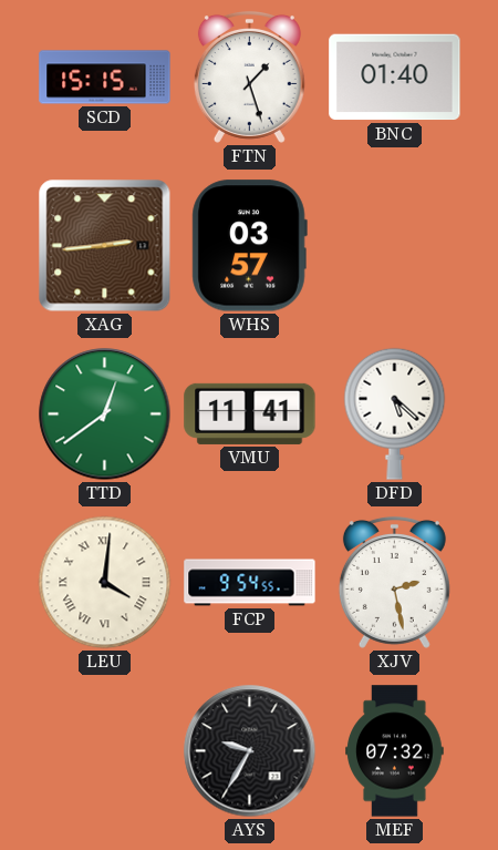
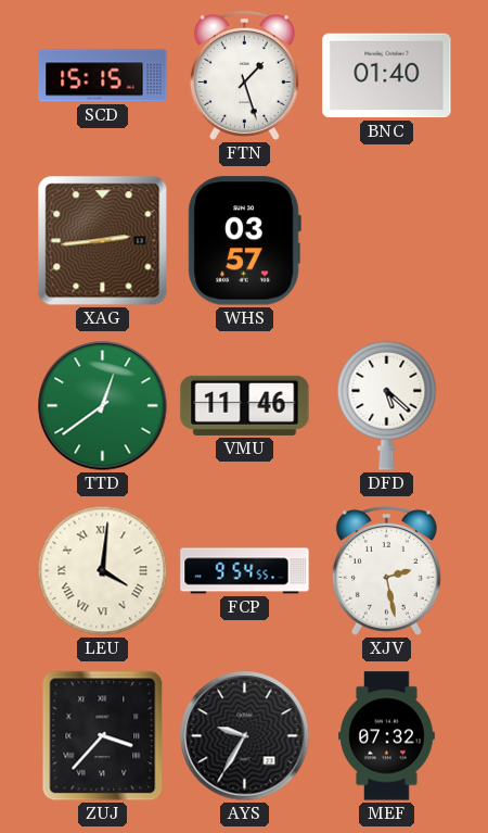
VMU: 11:41 -> 11:46
ZUJ: none -> 3:37
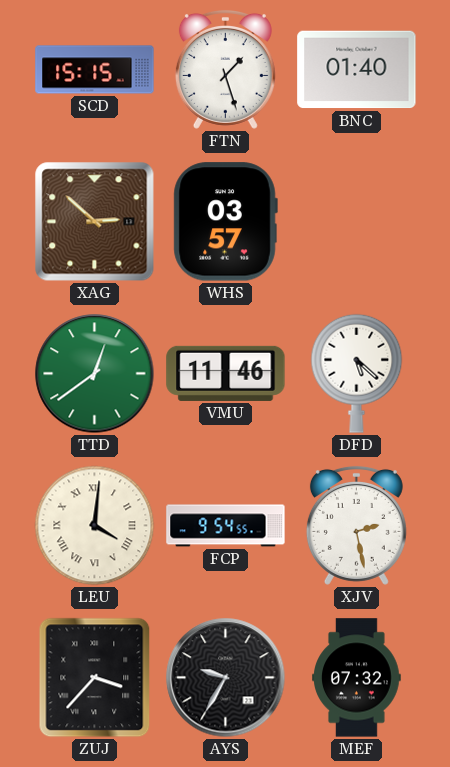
XAG: 2:44 -> 2:52
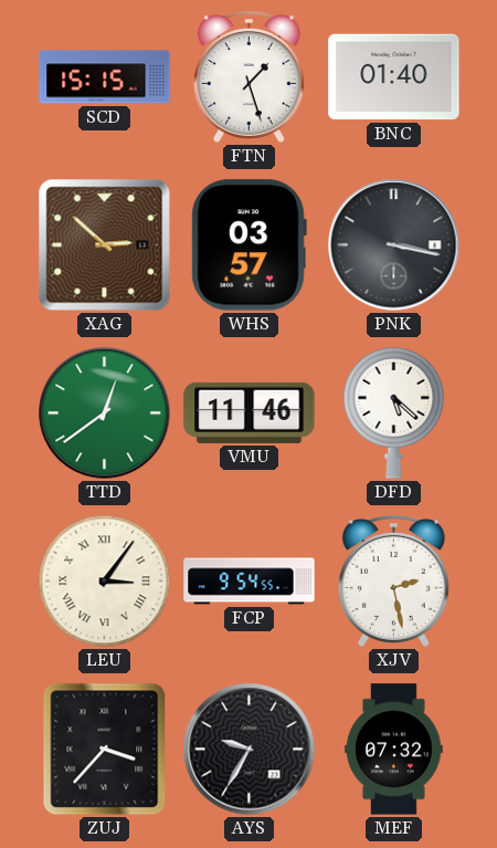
PNK: none -> 3:17
LEU: 4:01 -> 3:06
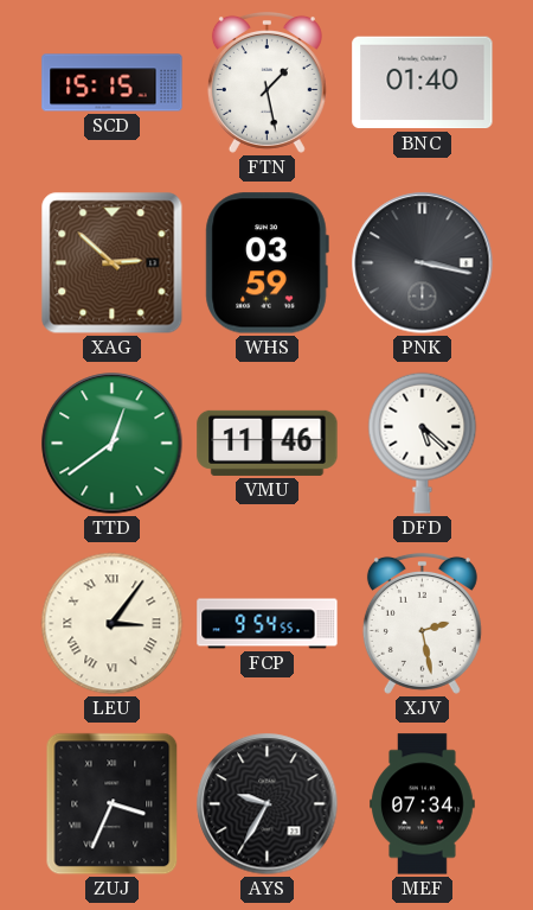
FTN: 1:27 -> 1:28
WHS: 03:57 -> 03:59
ZUJ: 3:37 -> 3:34
MEF: 07:32 -> 07:34
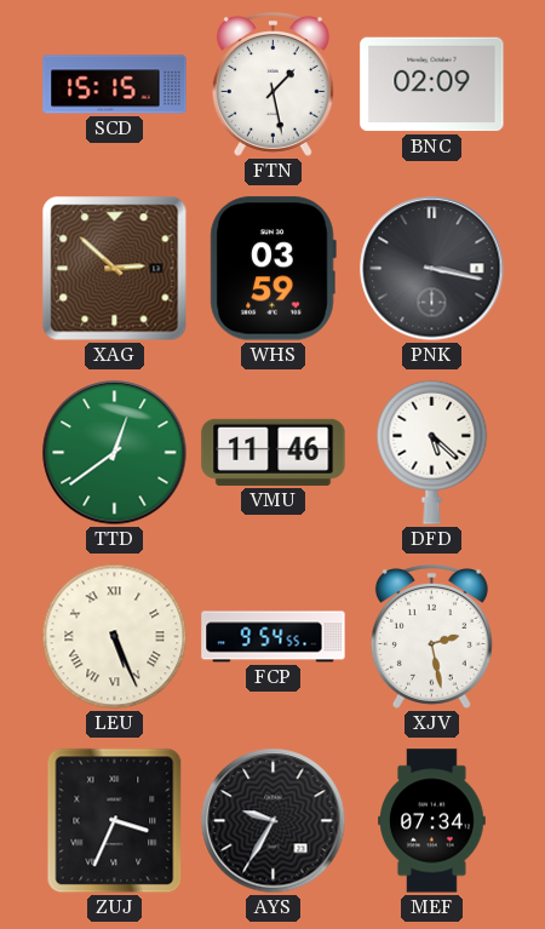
BNC: 01:40 -> 02:09
LEU: 3:06 -> 5:26
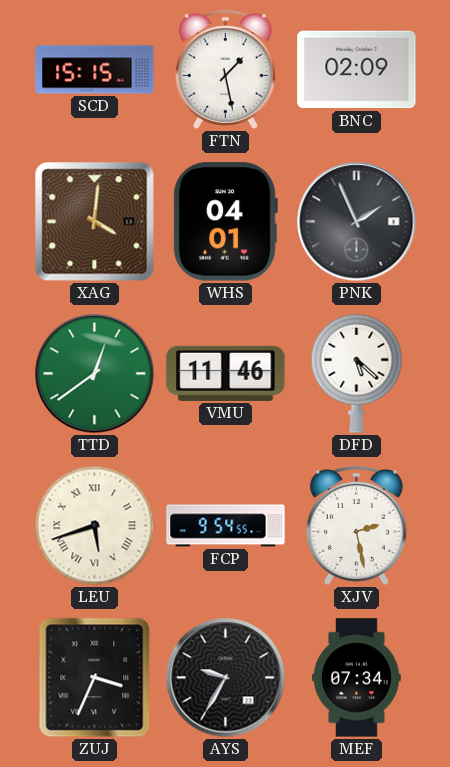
XAG: 2:52 -> 4:01
WHS: 03:59 -> 04:01
PNK: 3:17 -> 1:56
LEU: 5:26 -> 5:42
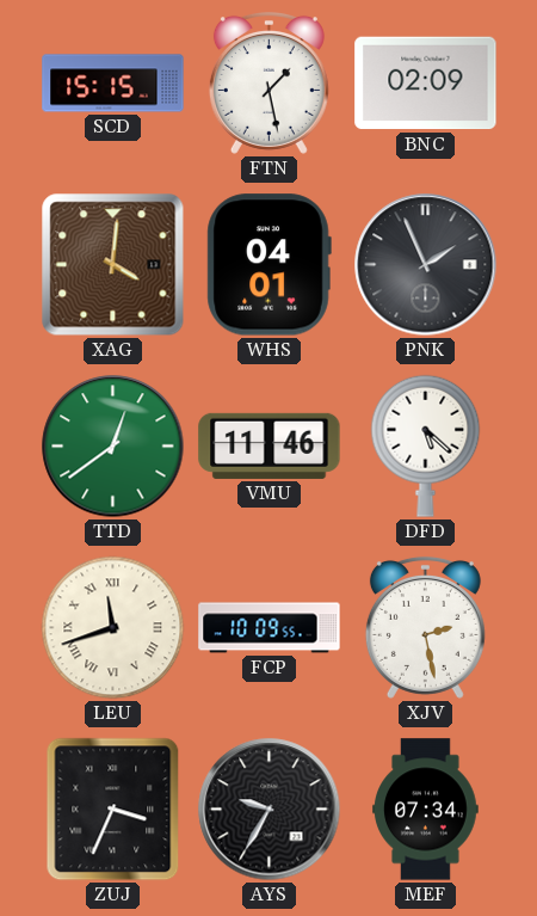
LEU: 5:42 -> 11:42
FCP: 9:54 -> 10:09
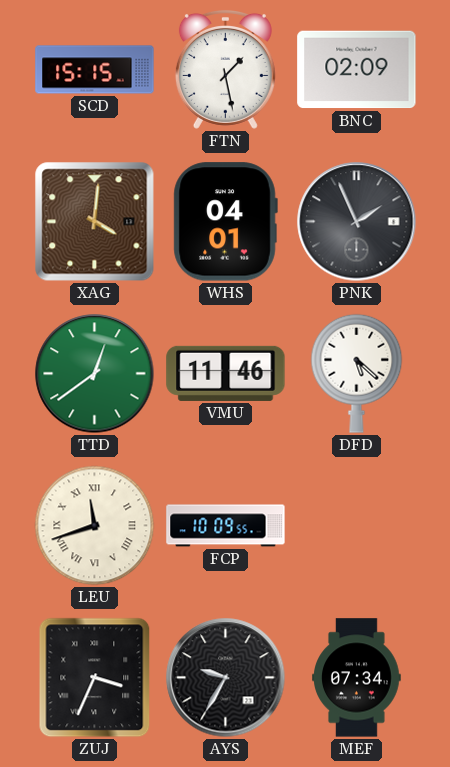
XJV: 2:28 -> none
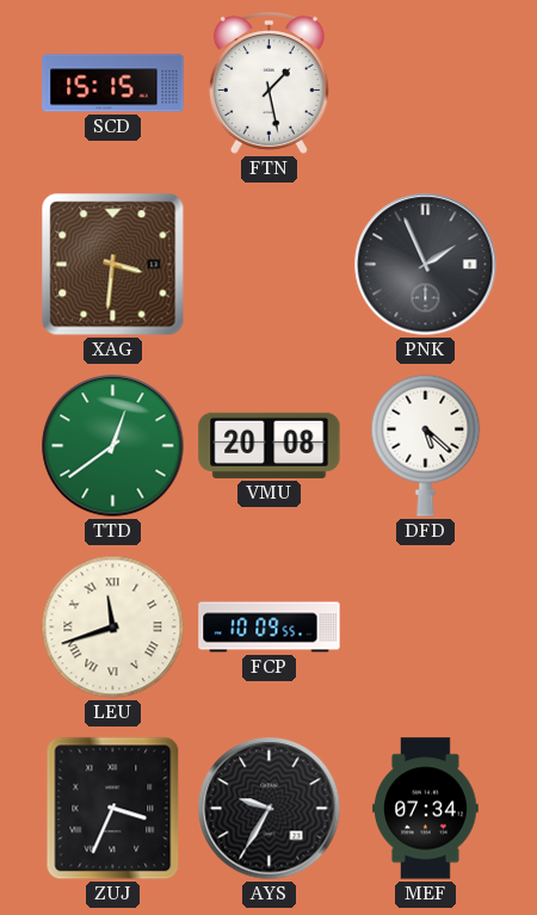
BNC: 02:09 -> none
XAG: 4:01 -> 3:31
WHS: 04:01 -> none
VMU: 11:46 -> 20:08
